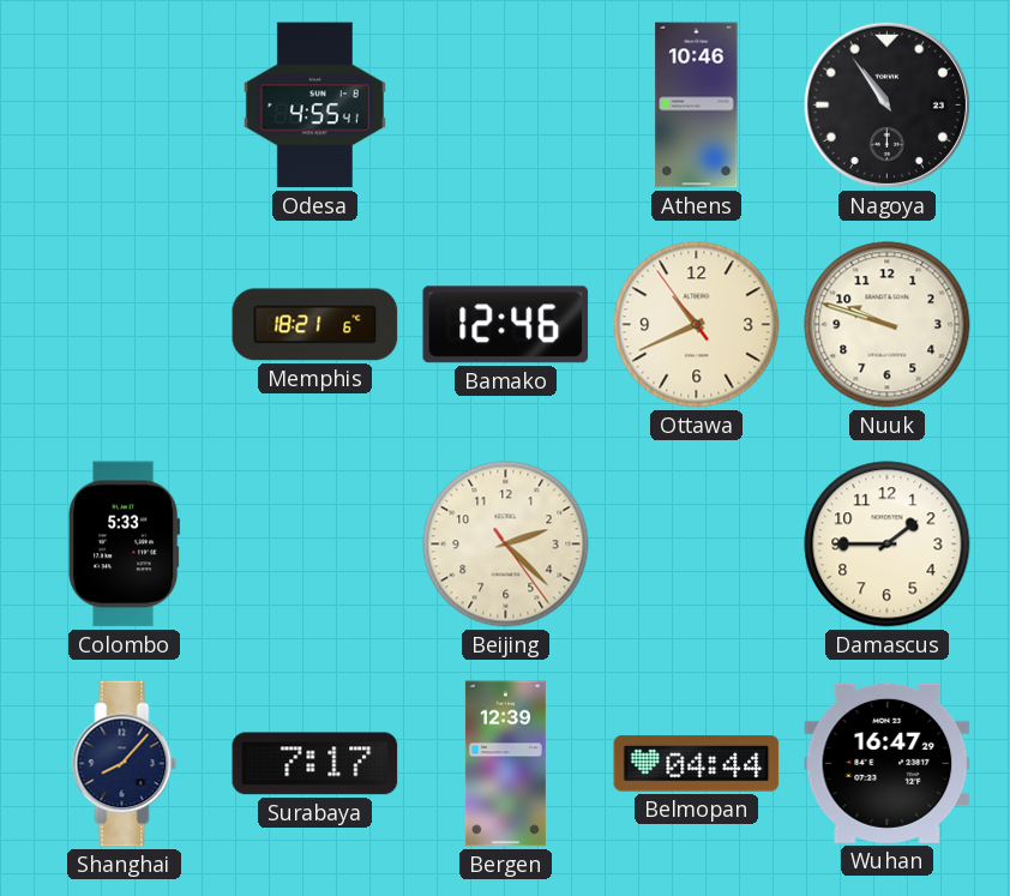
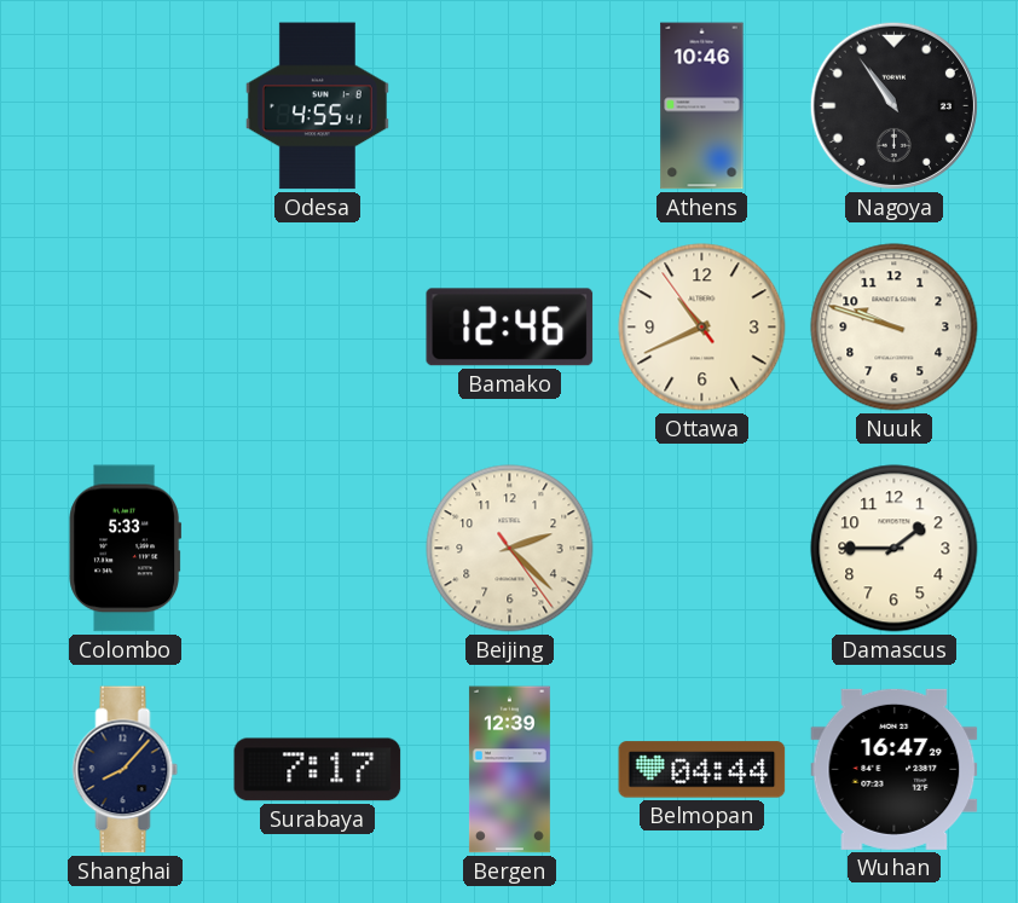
Memphis: 18:21 -> none
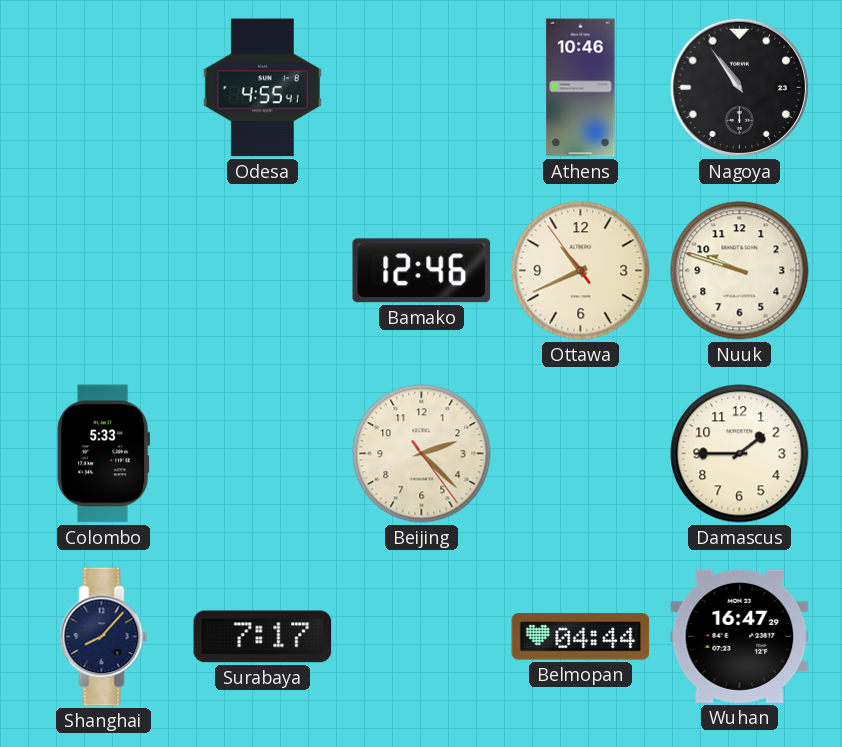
Bergen: 12:39 -> none
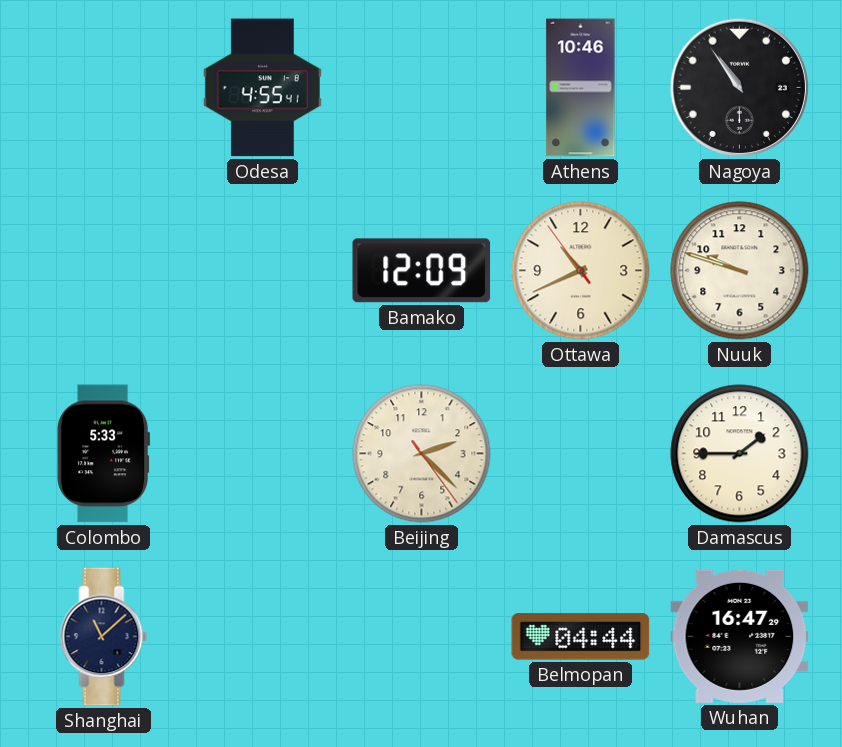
Bamako: 12:46 -> 12:09
Shanghai: 8:07 -> 11:08
Surabaya: 7:17 -> none
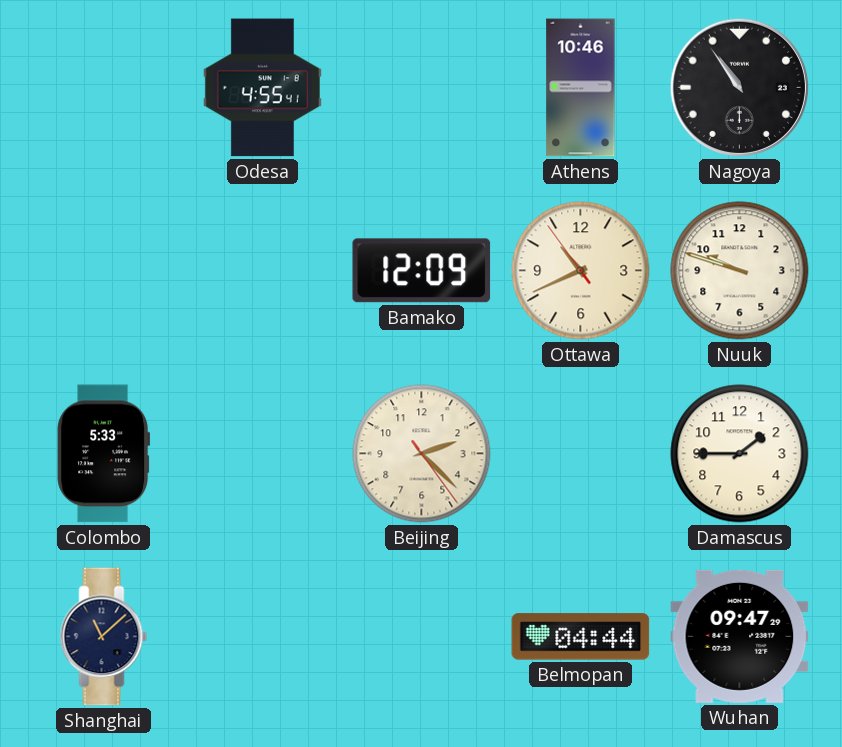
Wuhan: 16:47 -> 09:47
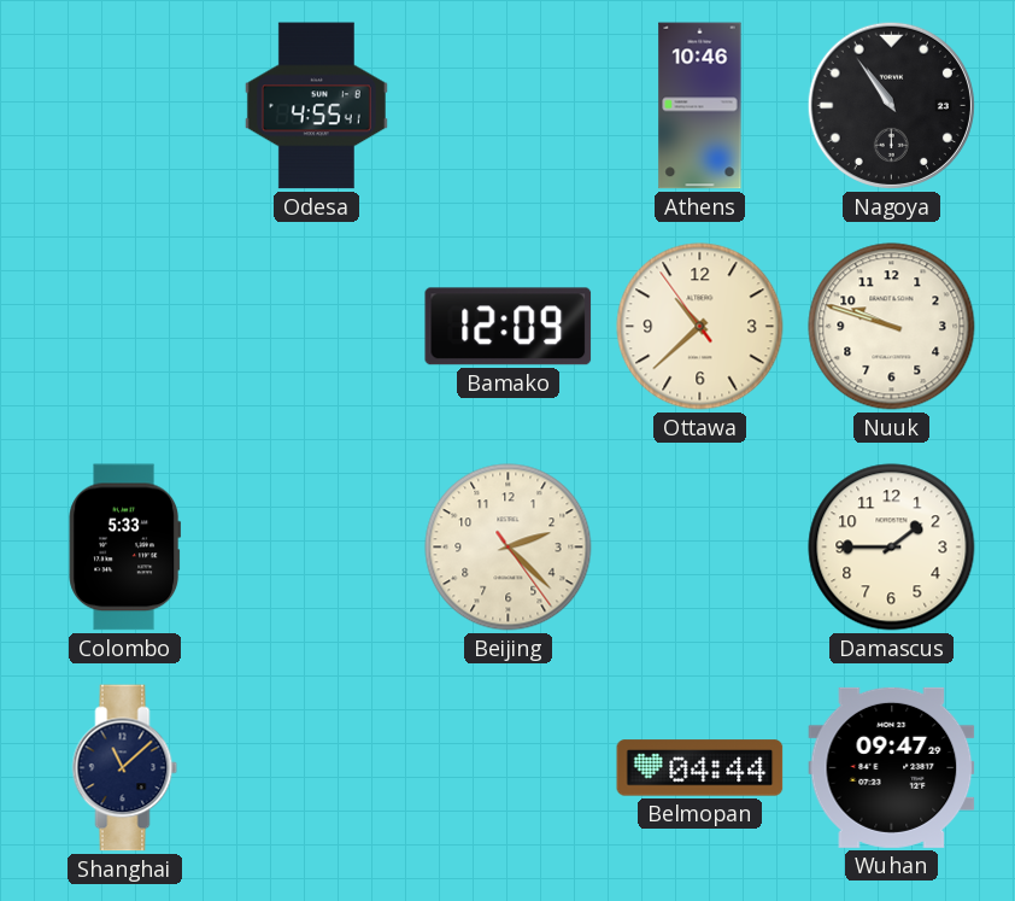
Ottawa: 10:40 -> 10:37
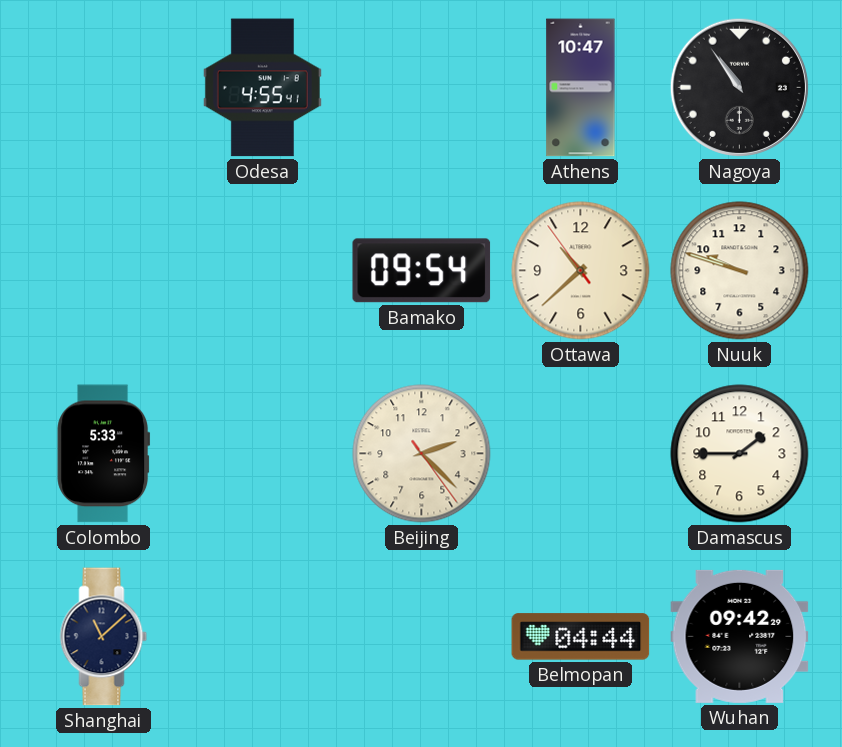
Athens: 10:46 -> 10:47
Bamako: 12:09 -> 09:54
Wuhan: 09:47 -> 09:42
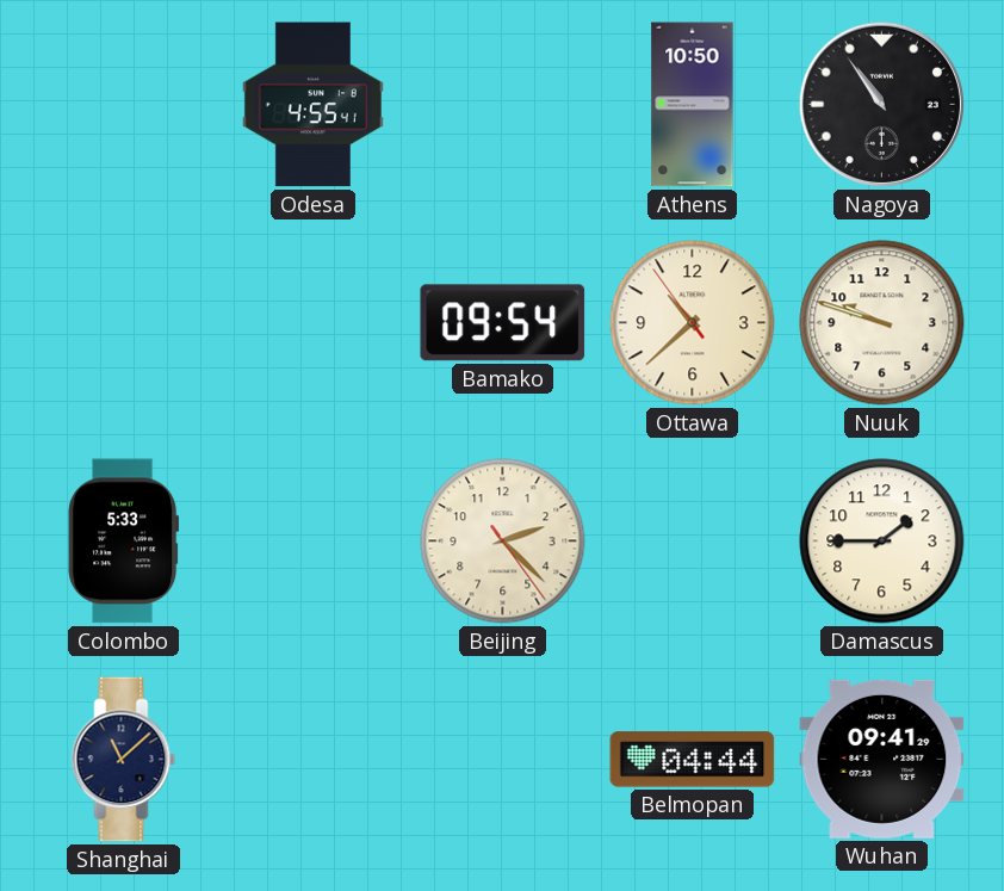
Athens: 10:47 -> 10:50
Wuhan: 09:42 -> 09:41
